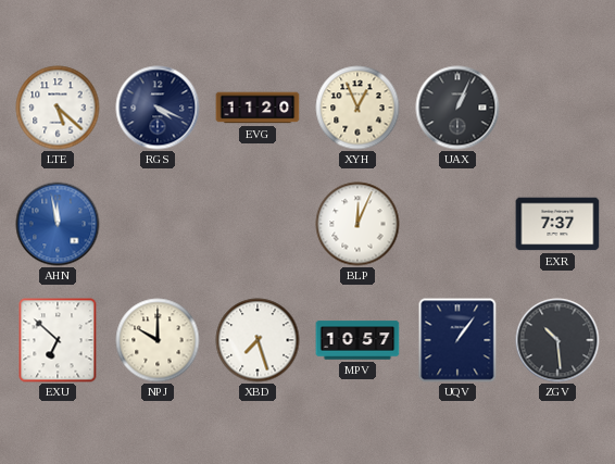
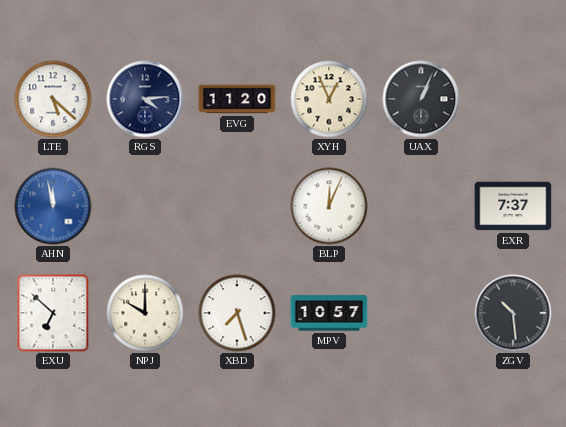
RGS: 4:19 -> 4:14
UQV: 1:06 -> none
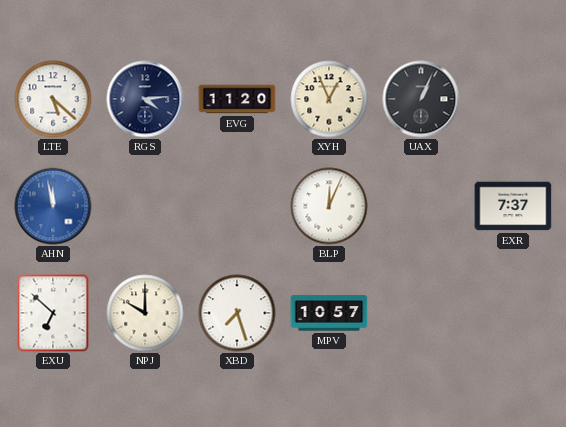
ZGV: 10:29 -> none
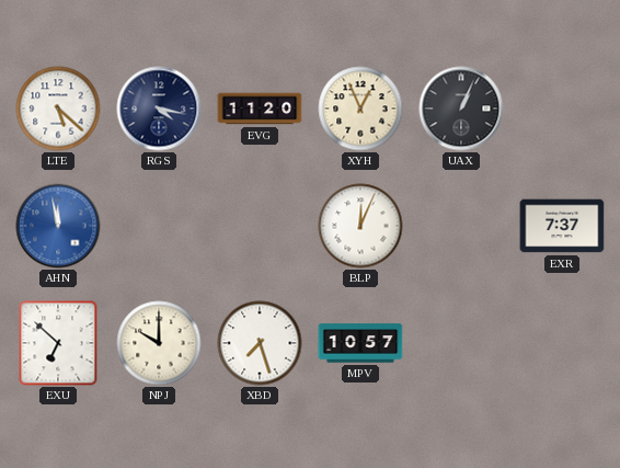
RGS: 4:14 -> 4:17
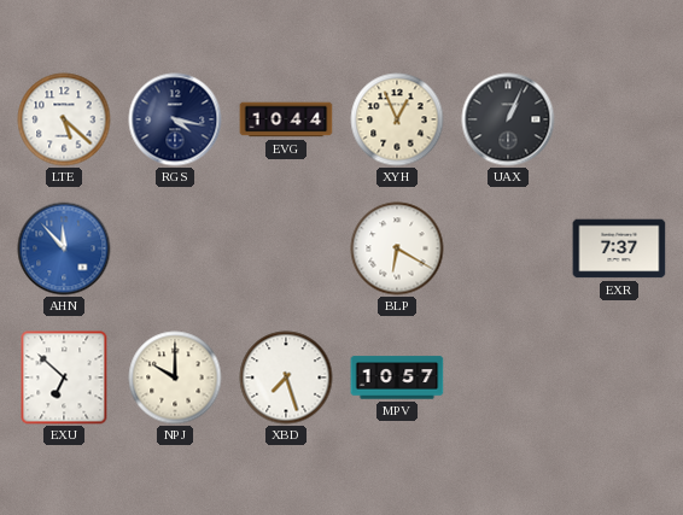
EVG: 11:20 -> 10:44
AHN: 11:58 -> 11:53
BLP: 12:04 -> 6:20
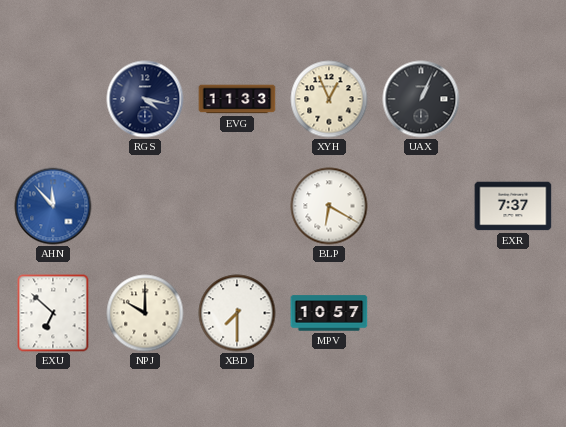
LTE: 5:22 -> none
EVG: 10:44 -> 11:33
XBD: 7:27 -> 7:30
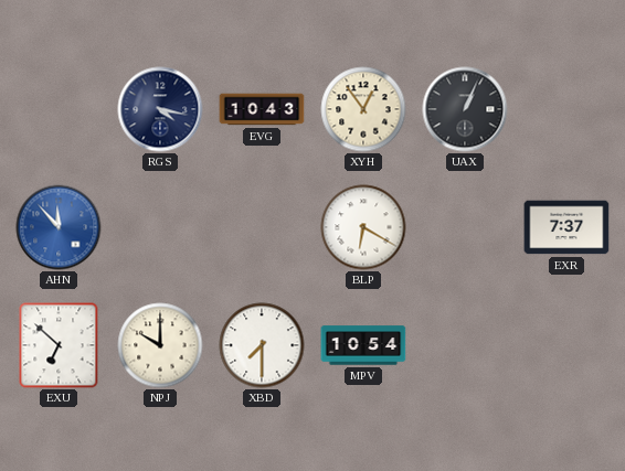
EVG: 11:33 -> 10:43
XYH: 12:56 -> 12:54
MPV: 10:57 -> 10:54
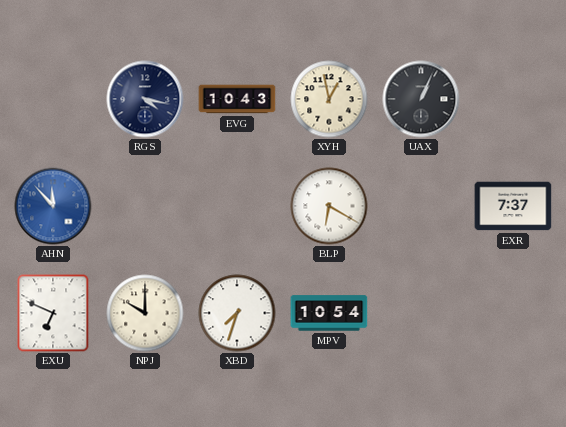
XYH: 12:54 -> 12:58
EXU: 6:52 -> 6:49
XBD: 7:30 -> 7:33
